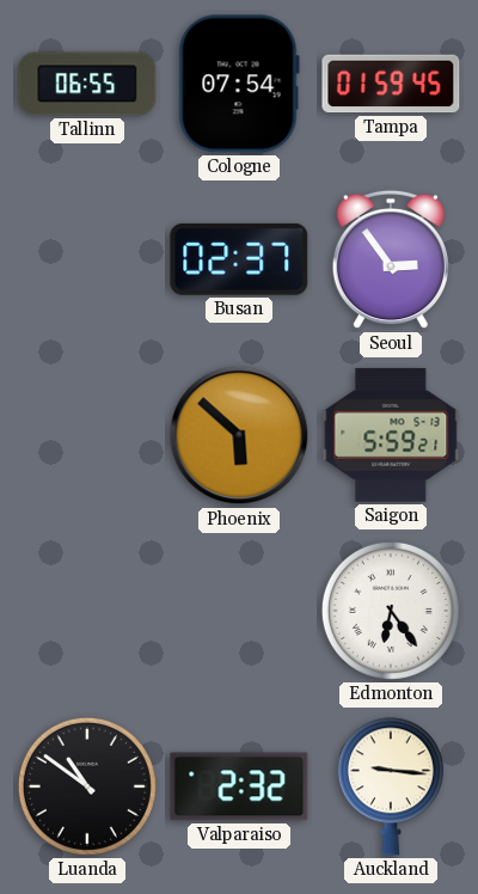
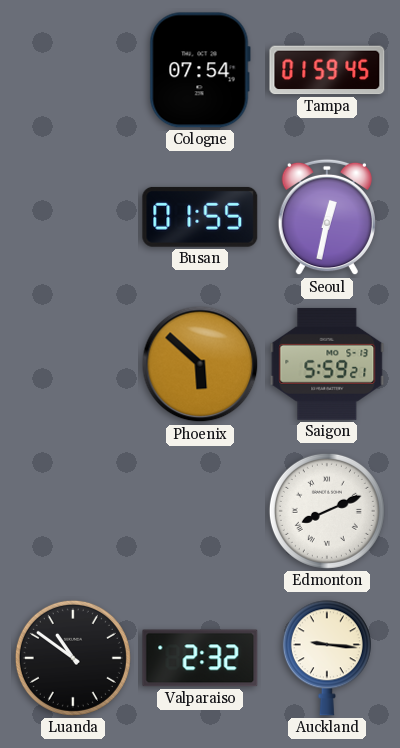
Tallinn: 06:55 -> none
Busan: 02:37 -> 01:55
Seoul: 2:54 -> 12:32
Edmonton: 6:24 -> 8:11
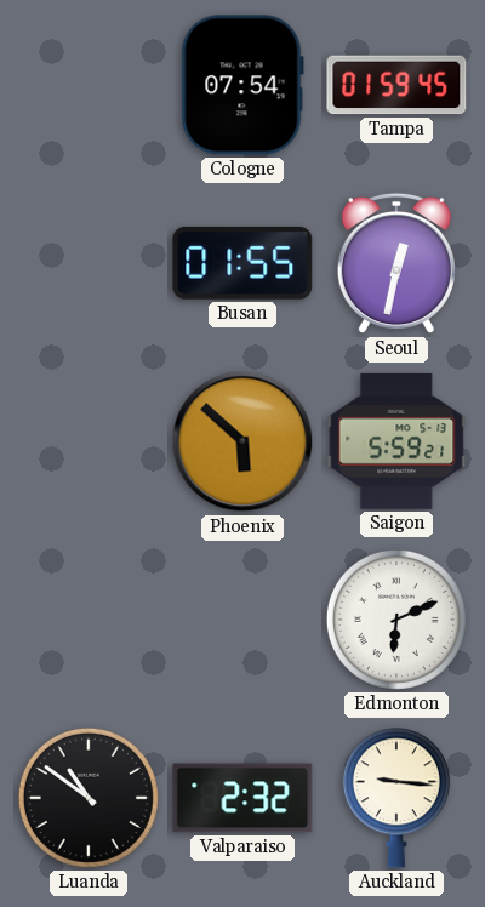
Edmonton: 8:11 -> 6:11
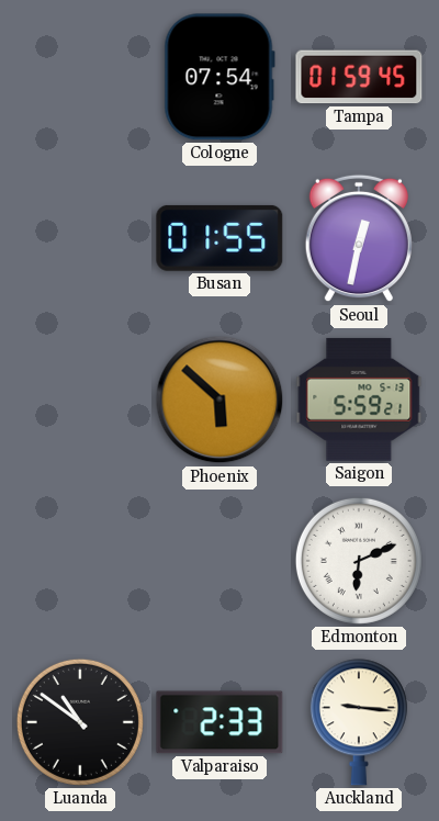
Valparaiso: 2:32 -> 2:33
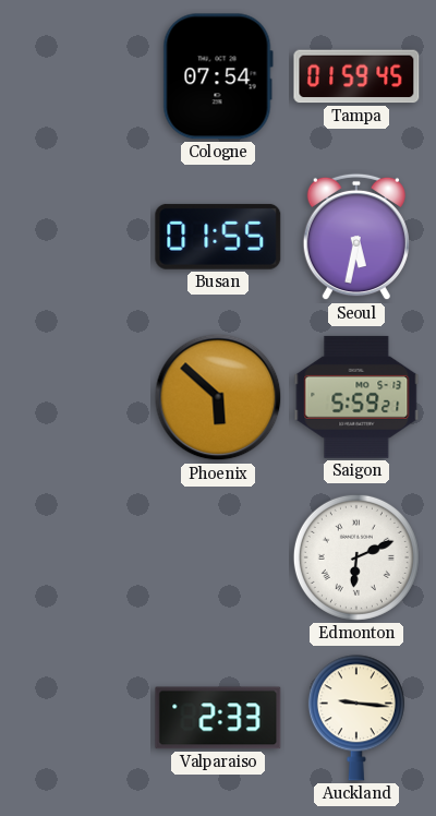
Seoul: 12:32 -> 5:32
Luanda: 10:51 -> none
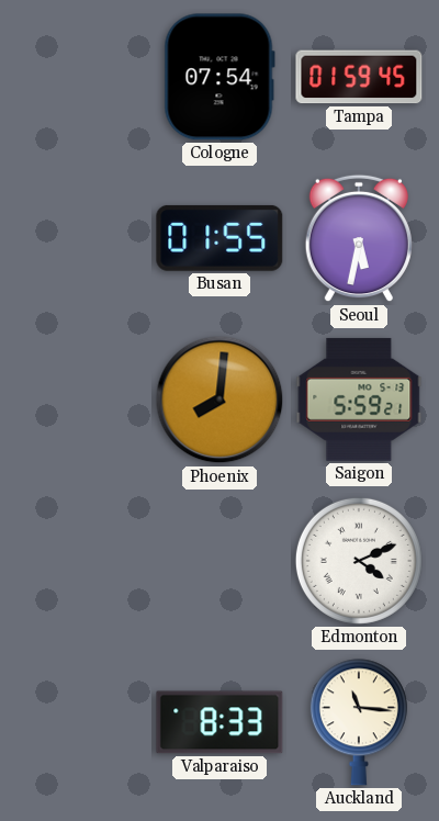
Phoenix: 5:52 -> 8:01
Edmonton: 6:11 -> 4:11
Valparaiso: 2:33 -> 8:33
Auckland: 9:16 -> 11:16
